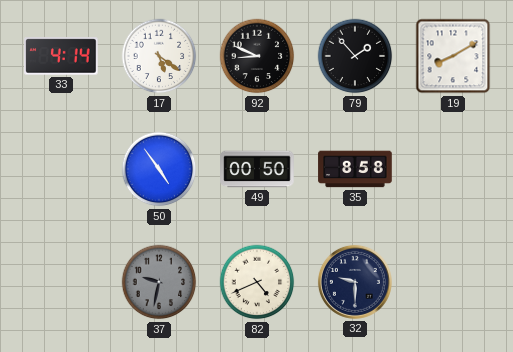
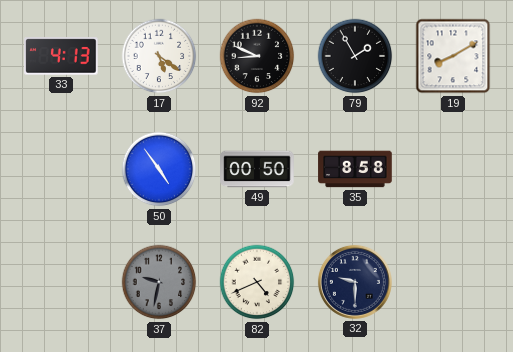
33: 4:14 -> 4:13
79: 1:53 -> 1:55
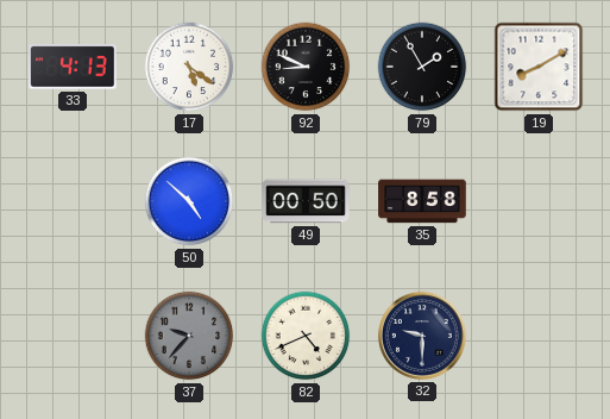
50: 4:54 -> 4:52
37: 9:32 -> 9:37
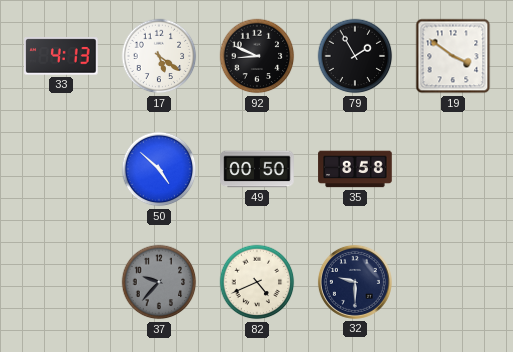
19: 8:10 -> 3:51
